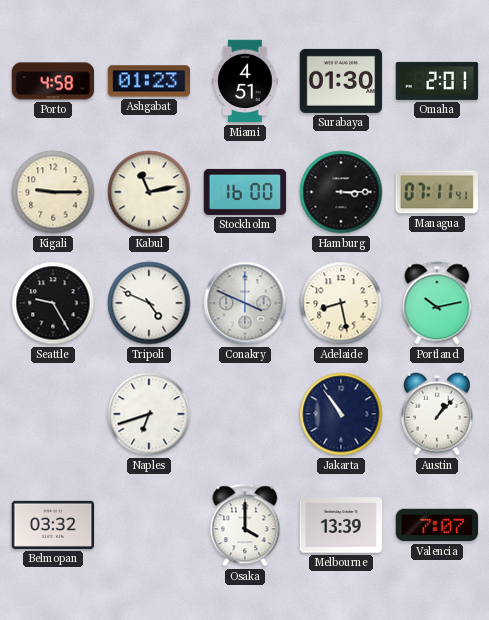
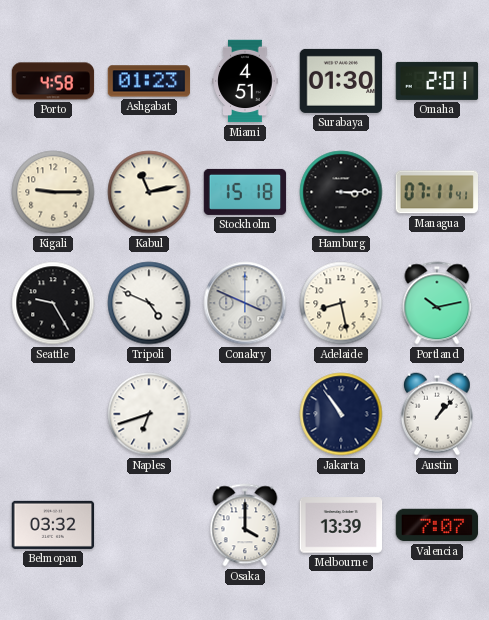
Stockholm: 16:00 -> 15:18
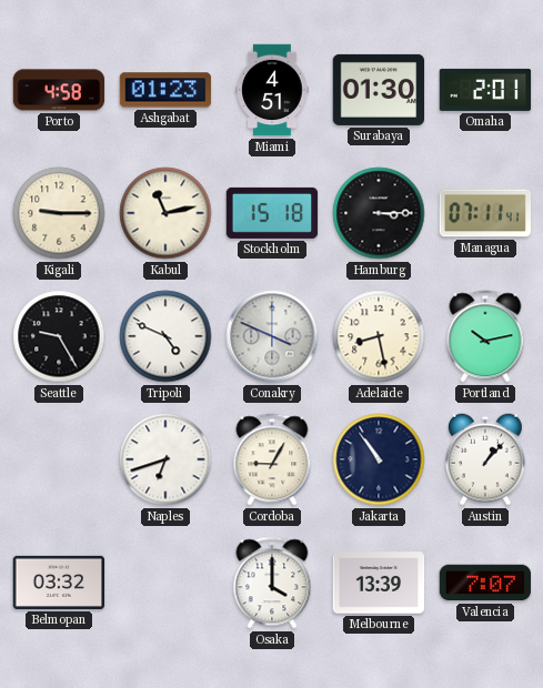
Cordoba: none -> 9:05
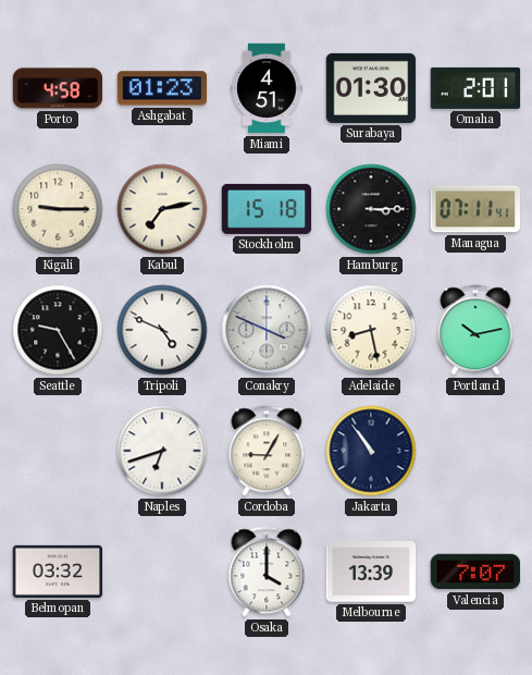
Kabul: 11:13 -> 7:13
Austin: 1:07 -> none
